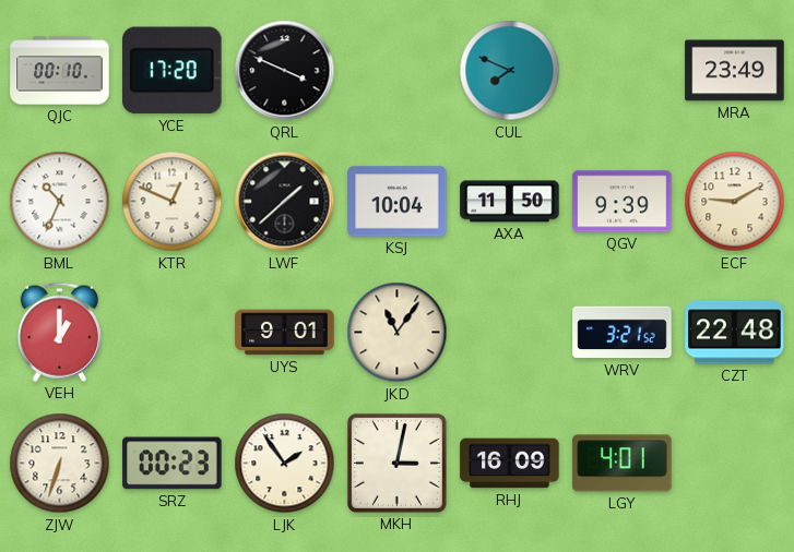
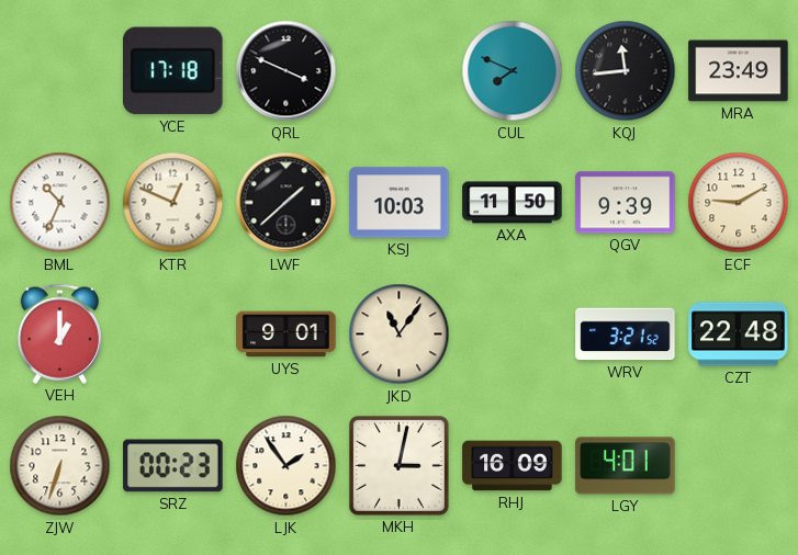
QJC: 00:10 -> none
YCE: 17:20 -> 17:18
KQJ: none -> 11:44
KSJ: 10:04 -> 10:03
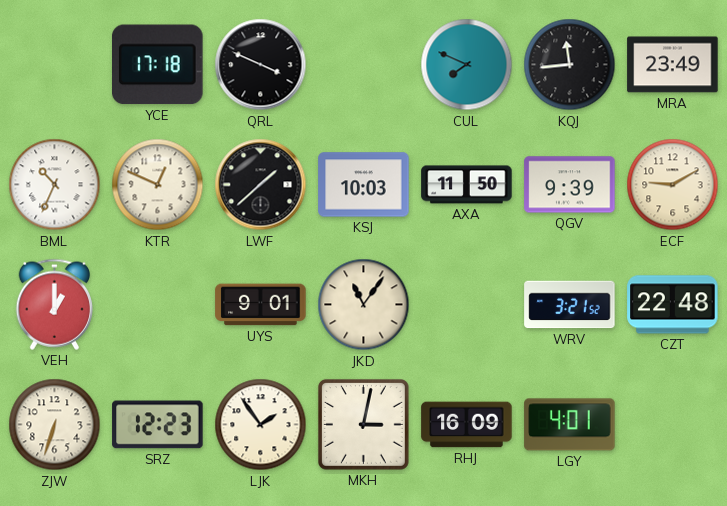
SRZ: 00:23 -> 12:23
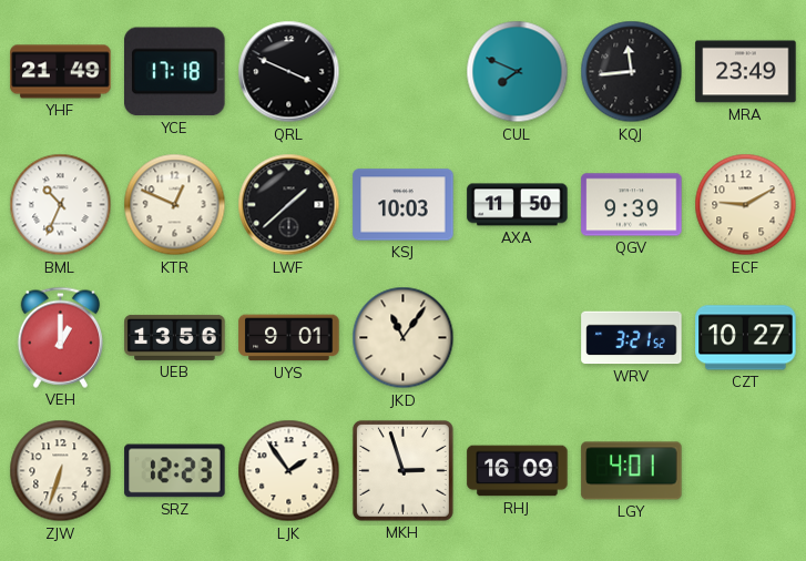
YHF: none -> 21:49
UEB: none -> 13:56
CZT: 22:48 -> 10:27
MKH: 3:02 -> 2:57
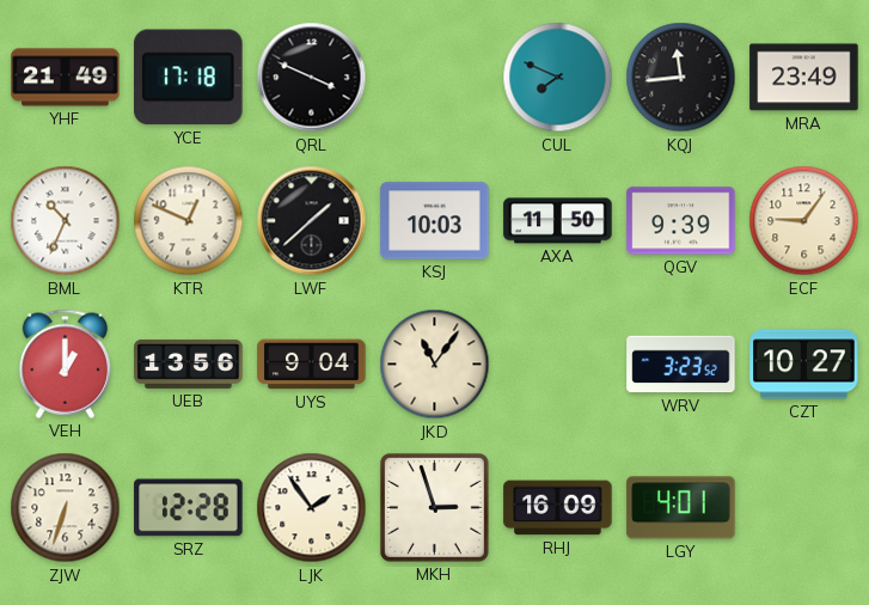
ECF: 9:10 -> 9:06
UYS: 9:01 -> 9:04
WRV: 3:21 -> 3:23
SRZ: 12:23 -> 12:28
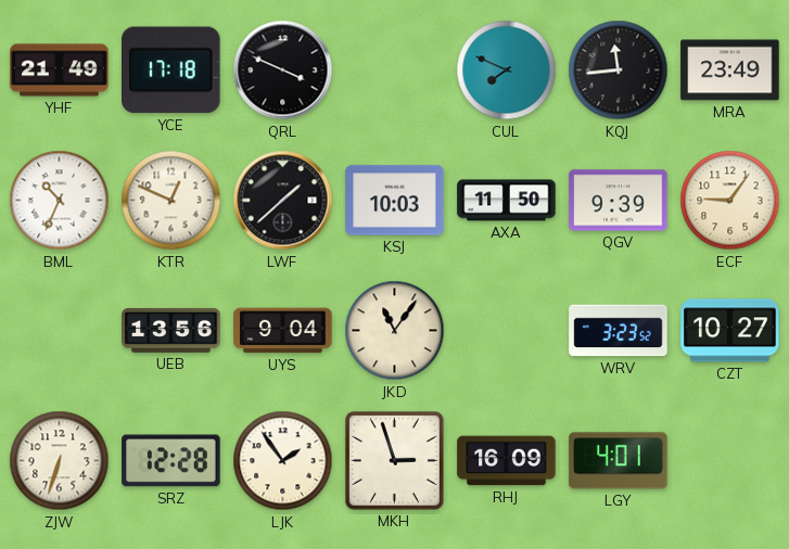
VEH: 1:00 -> none
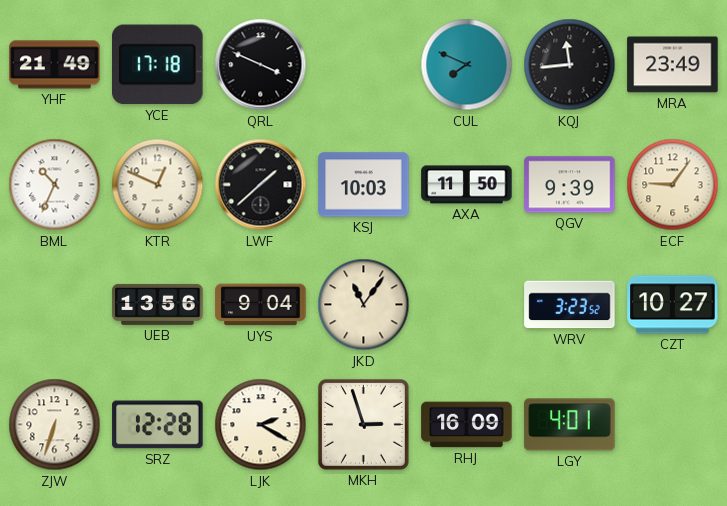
LJK: 1:54 -> 2:20
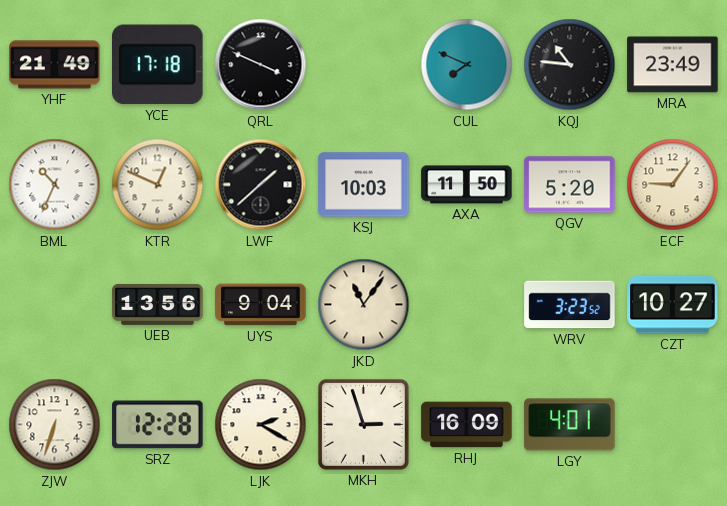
KQJ: 11:44 -> 10:46
QGV: 9:39 -> 5:20
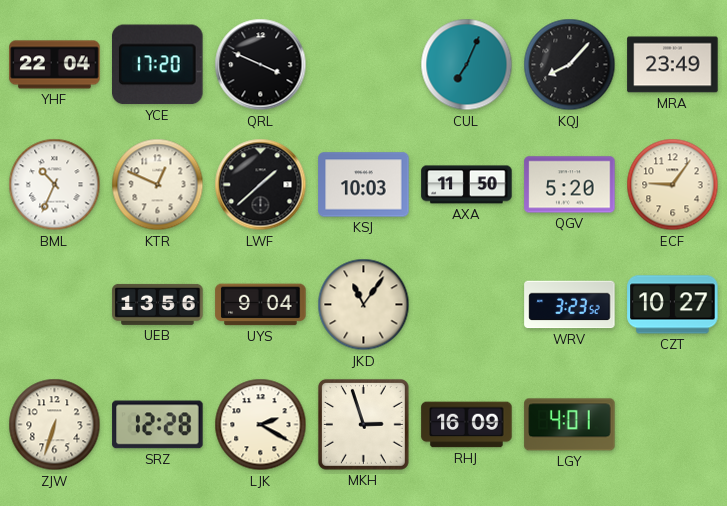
YHF: 21:49 -> 22:04
YCE: 17:18 -> 17:20
CUL: 7:49 -> 7:04
KQJ: 10:46 -> 8:07
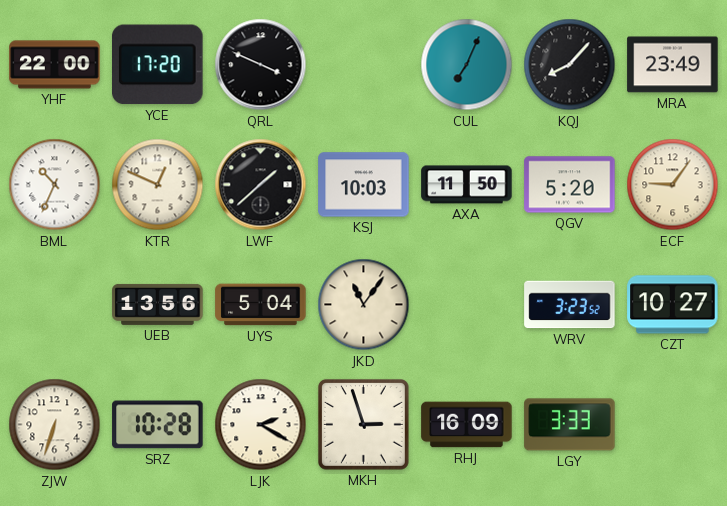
YHF: 22:04 -> 22:00
UYS: 9:04 -> 5:04
SRZ: 12:28 -> 10:28
LGY: 4:01 -> 3:33
